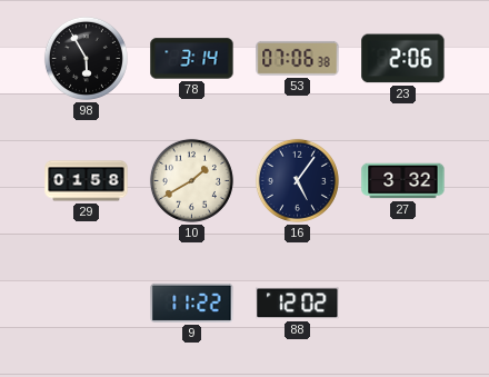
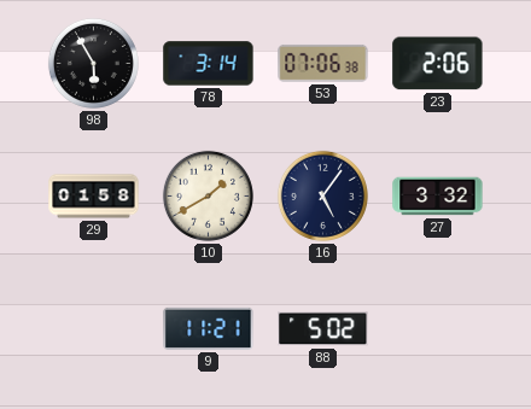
9: 11:22 -> 11:21
88: 12:02 -> 5:02
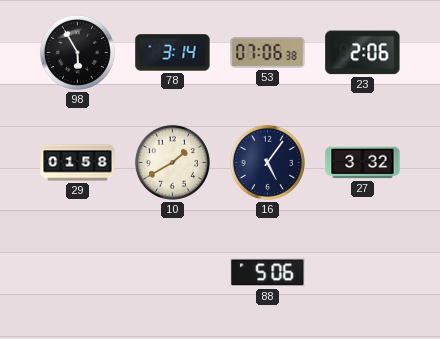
9: 11:21 -> none
88: 5:02 -> 5:06
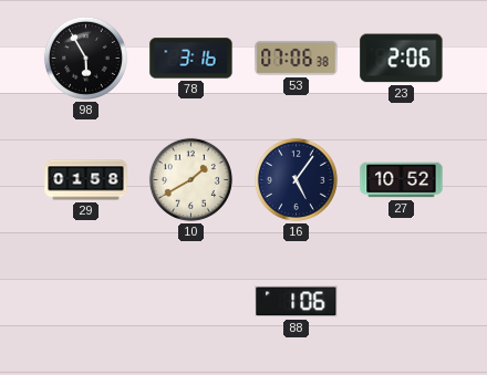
78: 3:14 -> 3:16
27: 3:32 -> 10:52
88: 5:06 -> 1:06
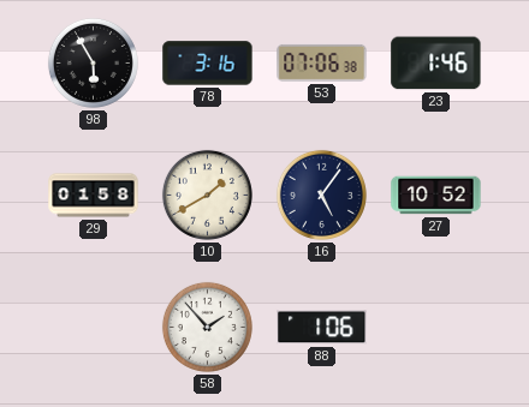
23: 2:06 -> 1:46
58: none -> 1:53
